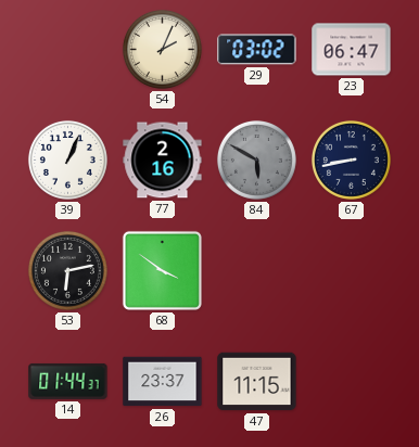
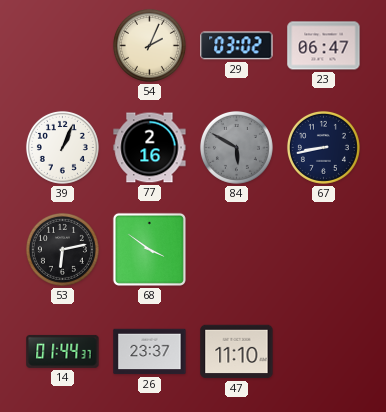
47: 11:15 -> 11:10
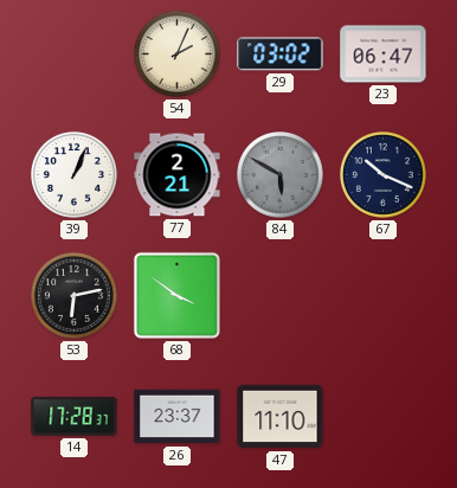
77: 2:16 -> 2:21
67: 8:43 -> 10:19
14: 01:44 -> 17:28
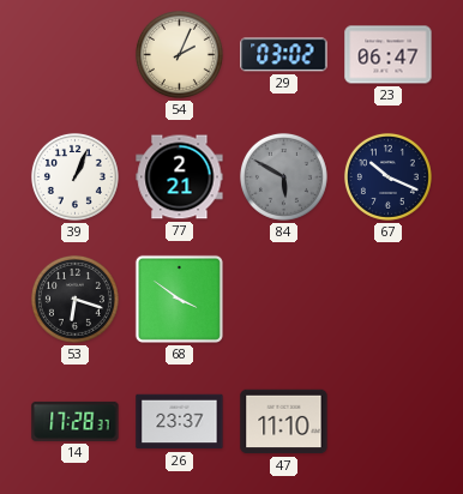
53: 6:13 -> 6:18
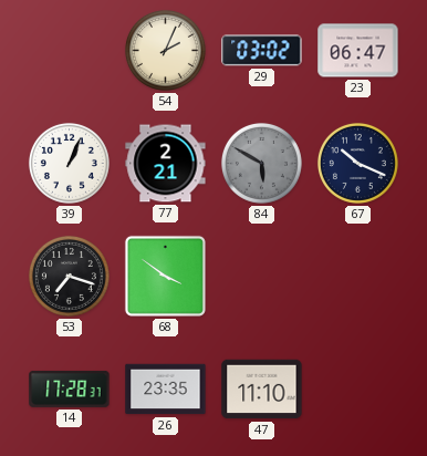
53: 6:18 -> 7:18
26: 23:37 -> 23:35
